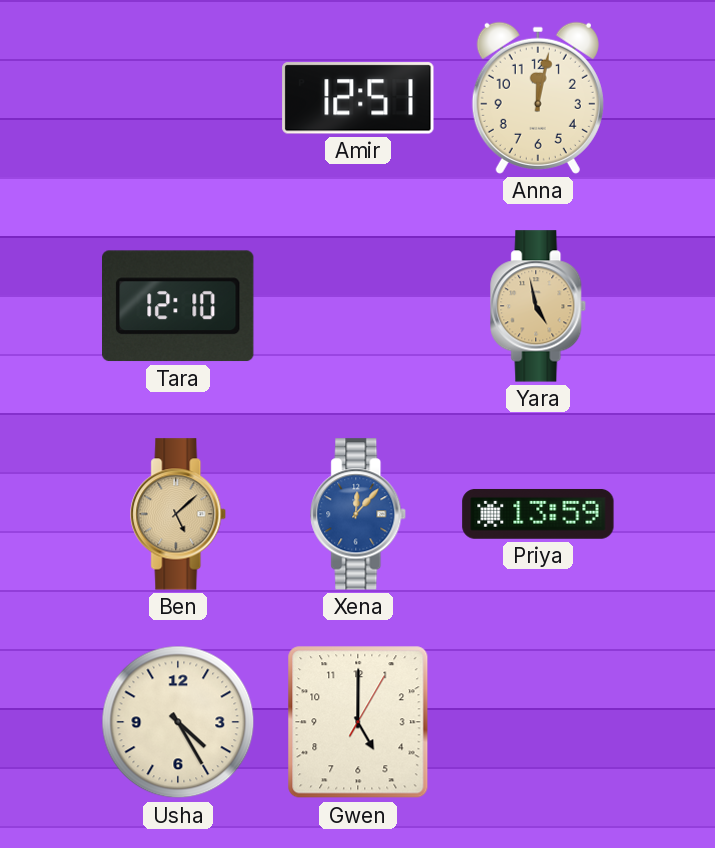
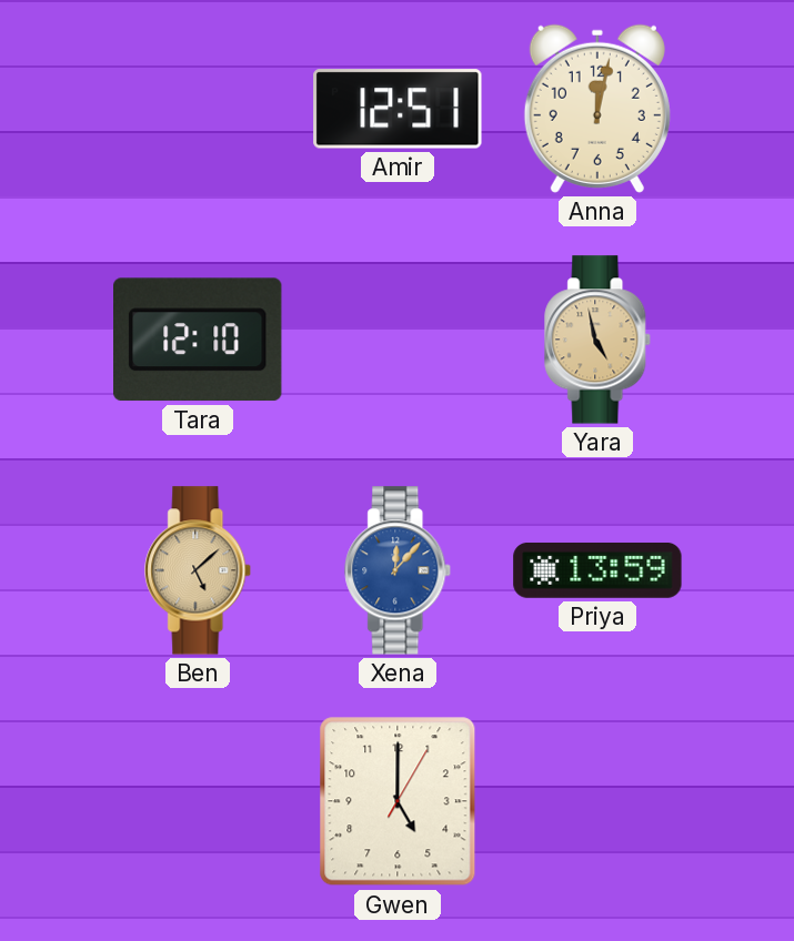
Usha: 4:25 -> none
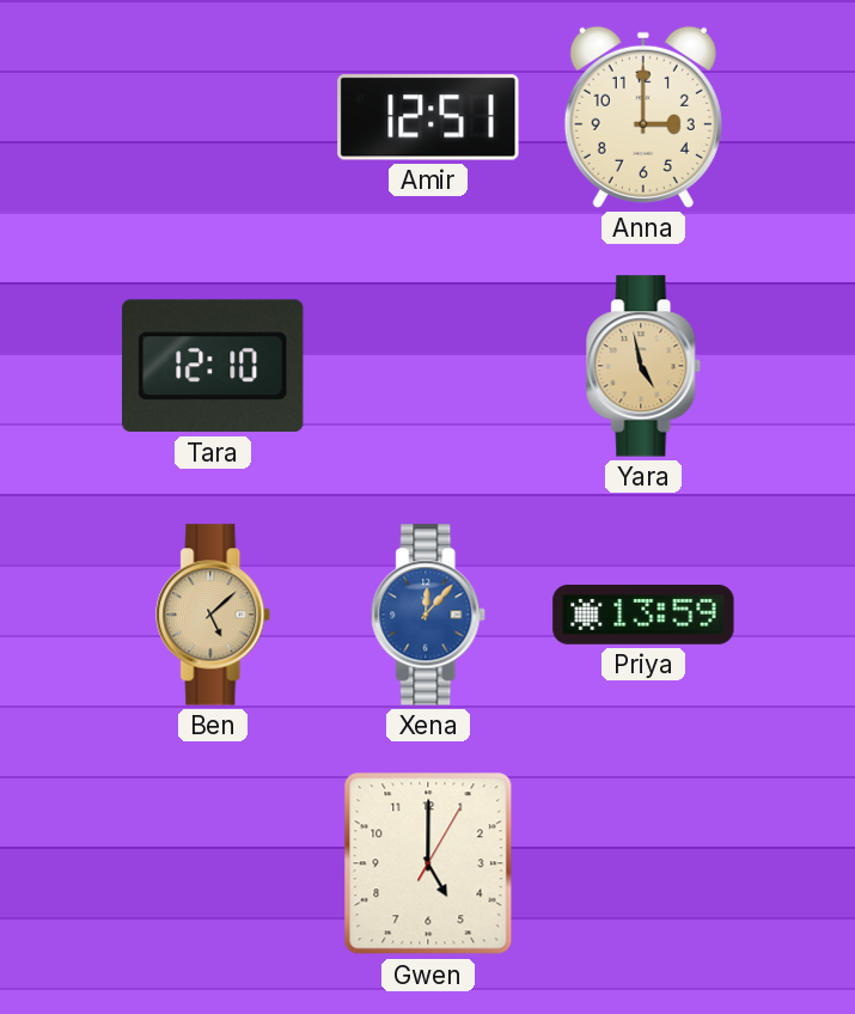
Anna: 12:02 -> 3:00
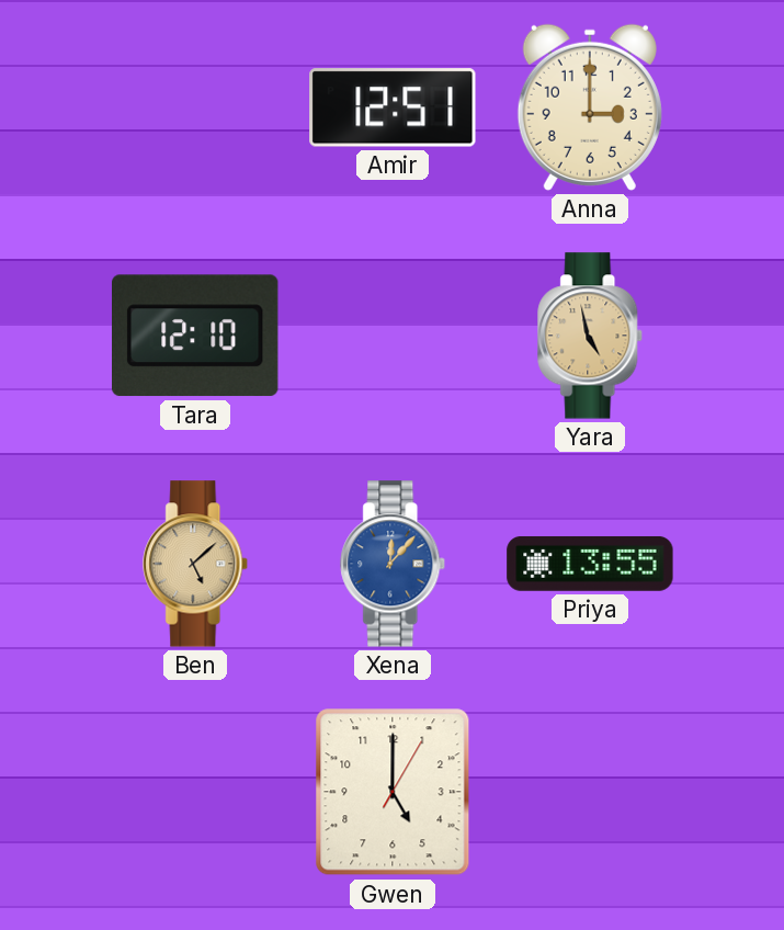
Priya: 13:59 -> 13:55
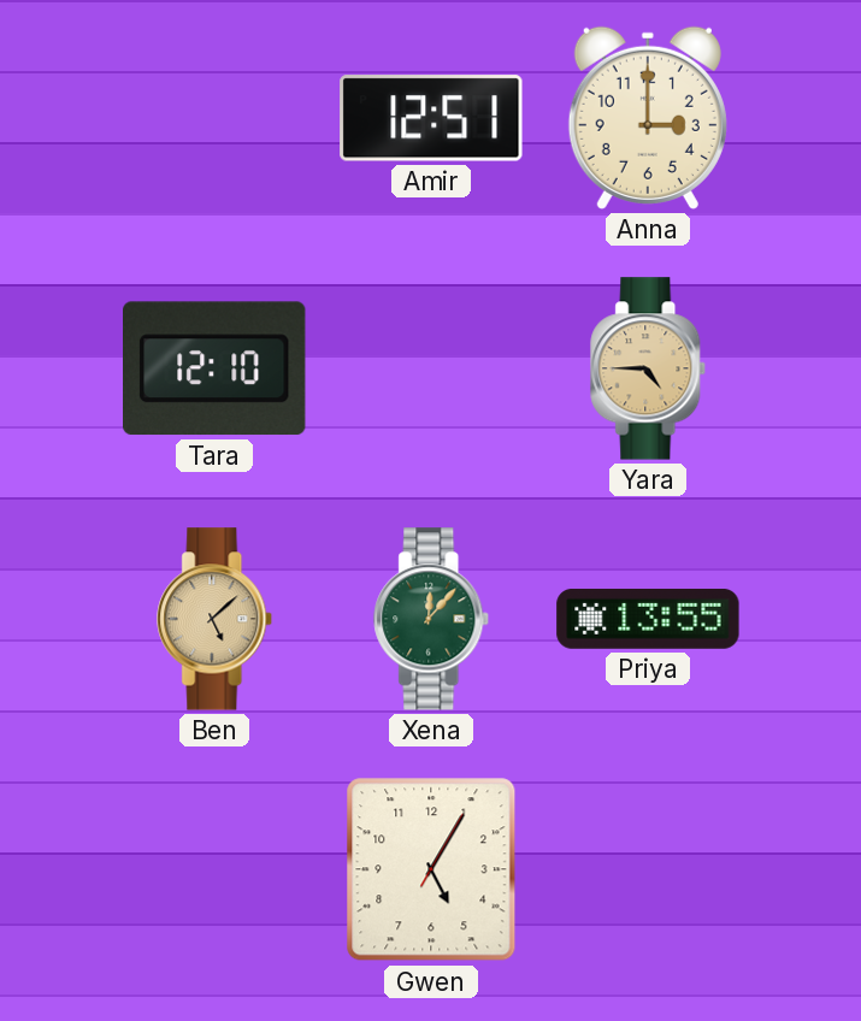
Yara: 4:58 -> 4:45
Xena dial: blue -> green
Gwen: 5:00 -> 5:05
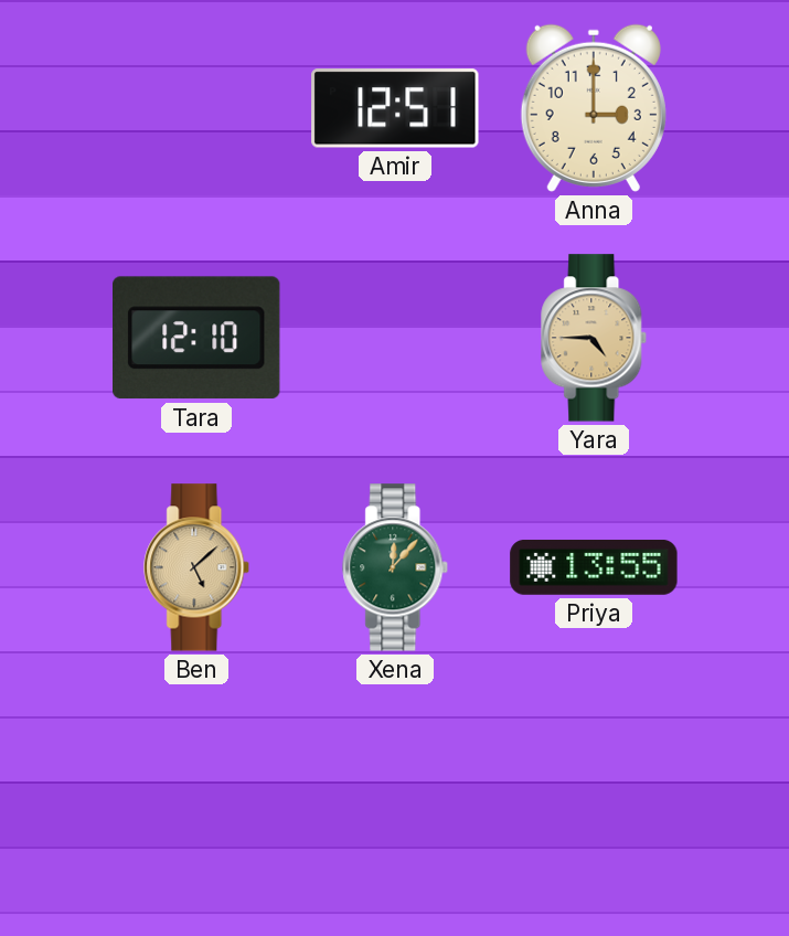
Gwen: 5:05 -> none
